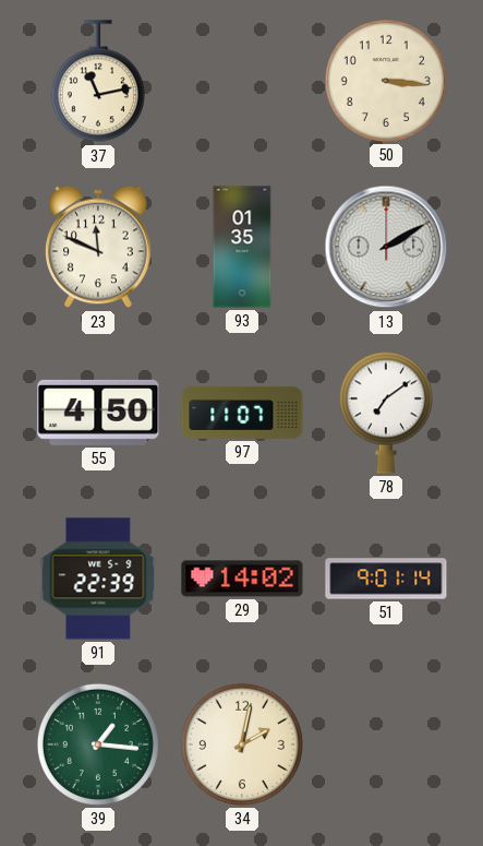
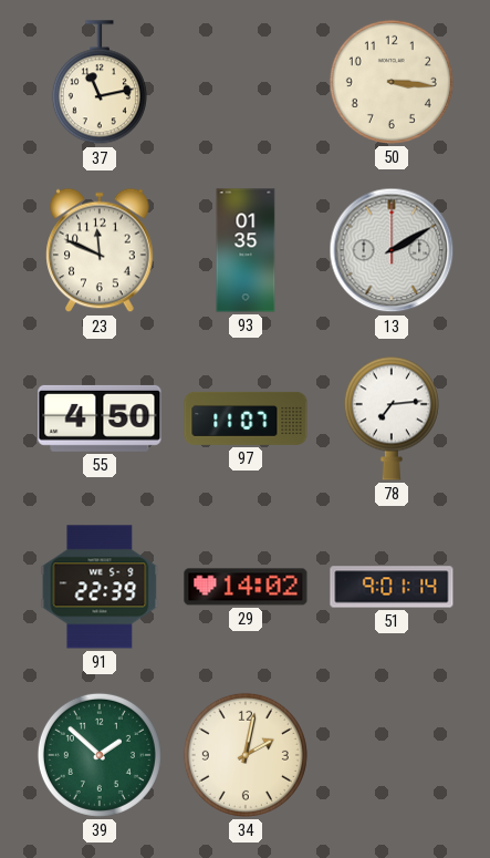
78: 7:09 -> 7:14
39: 1:16 -> 1:52
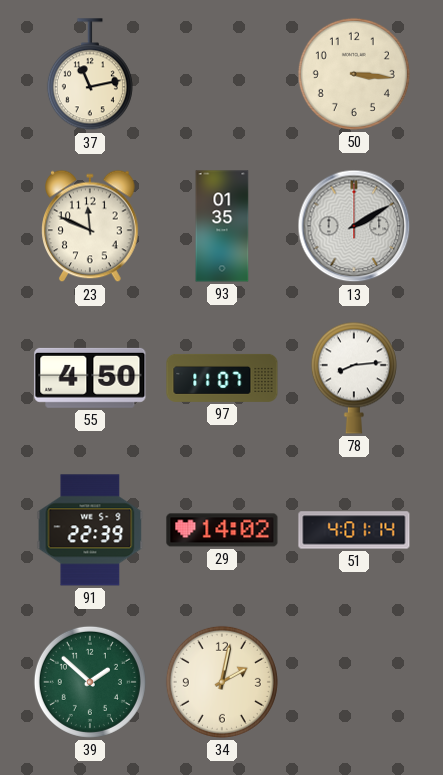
78: 7:14 -> 8:14
51: 9:01 -> 4:01
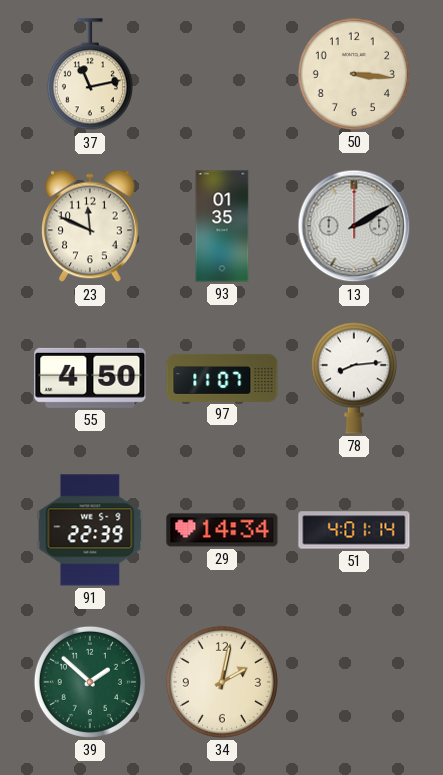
29: 14:02 -> 14:34
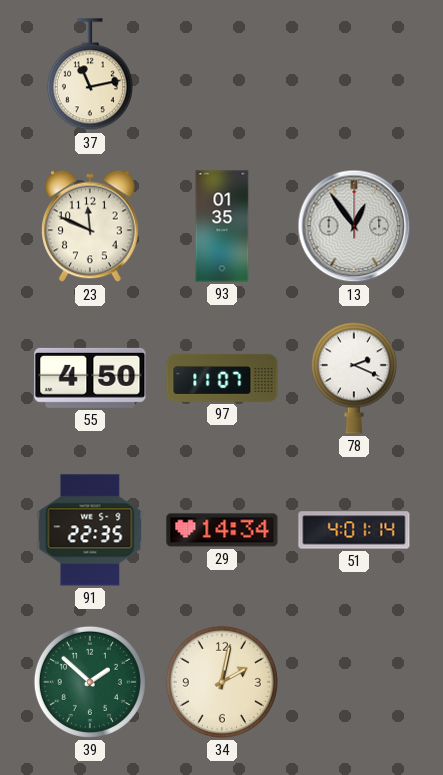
50: 3:16 -> none
13: 2:10 -> 12:54
78: 8:14 -> 2:19
91: 22:39 -> 22:35
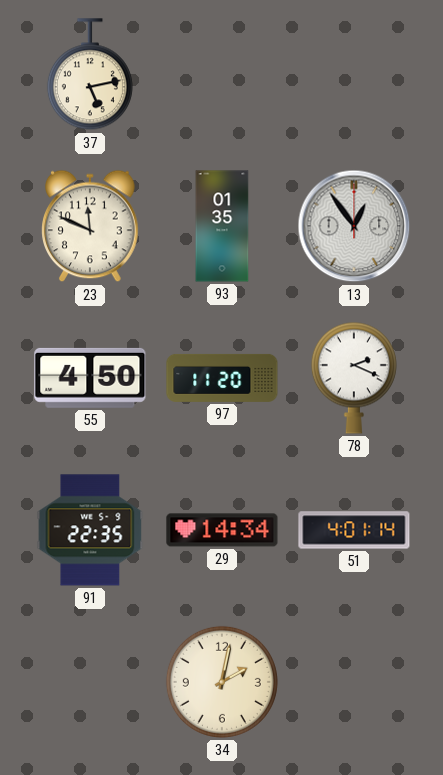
37: 11:13 -> 5:13
97: 11:07 -> 11:20
39: 1:52 -> none
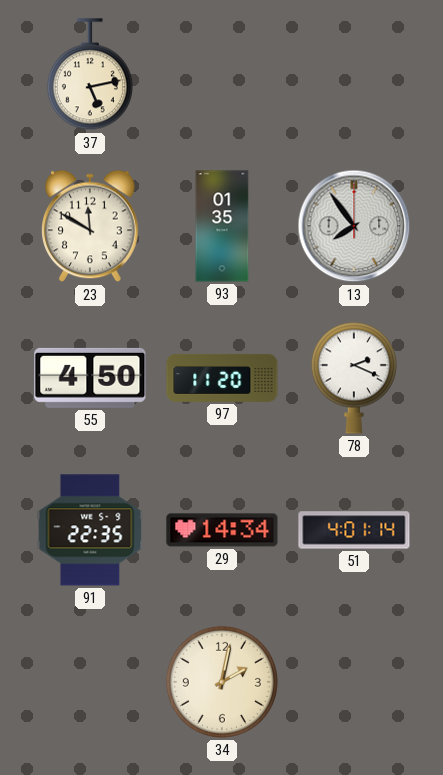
23: 11:49 -> 11:50
13: 12:54 -> 7:54
